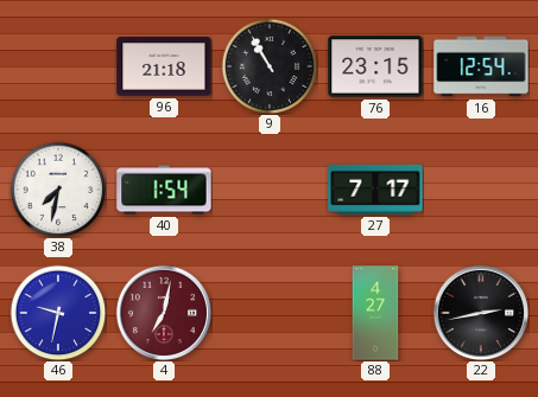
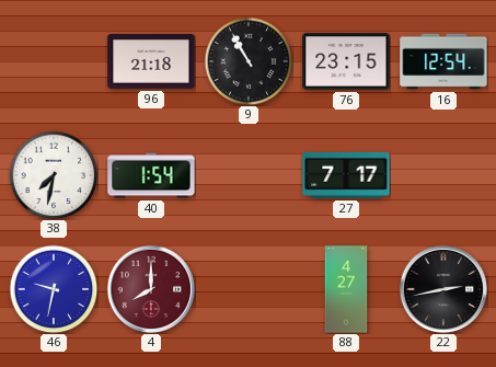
4: 7:02 -> 8:00
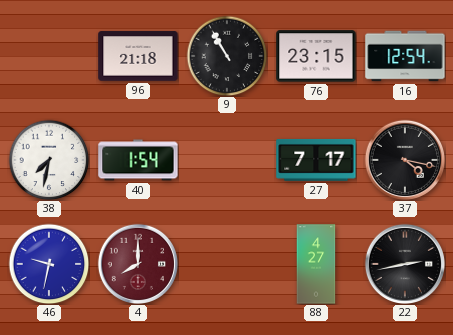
37: none -> 4:17
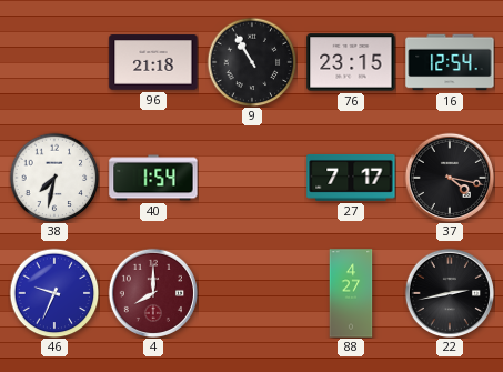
46: 9:32 -> 9:34
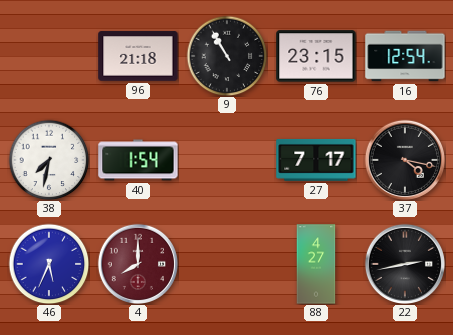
46: 9:34 -> 5:34
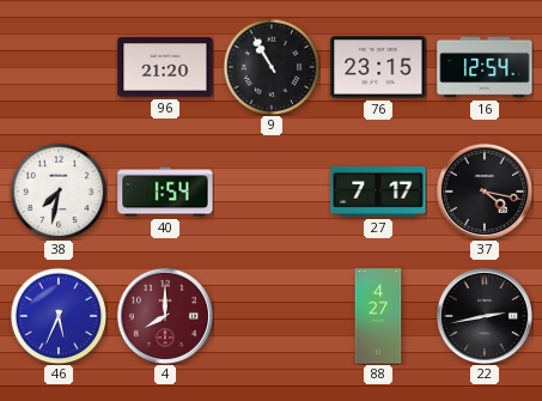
96: 21:18 -> 21:20
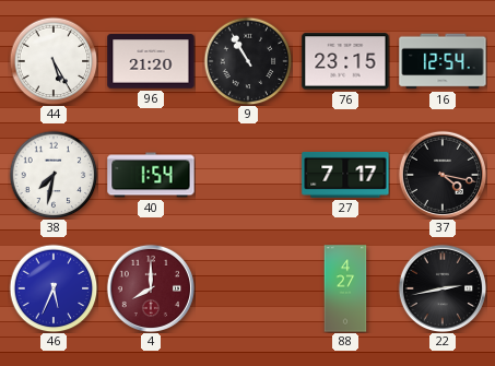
44: none -> 5:25
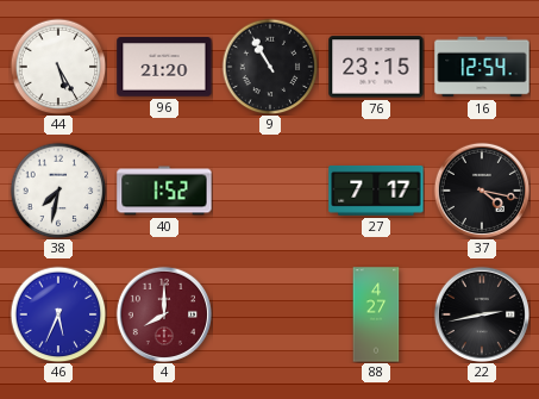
40: 1:54 -> 1:52
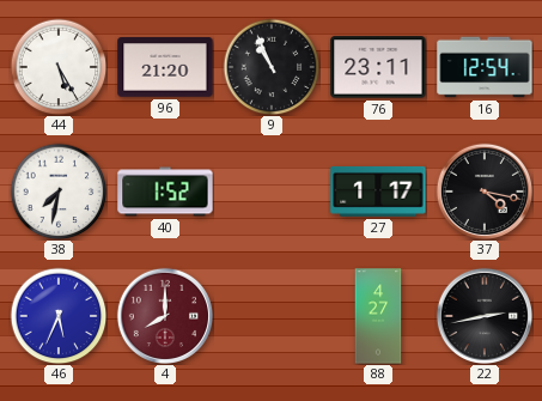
9: 10:55 -> 10:56
76: 23:15 -> 23:11
27: 7:17 -> 1:17
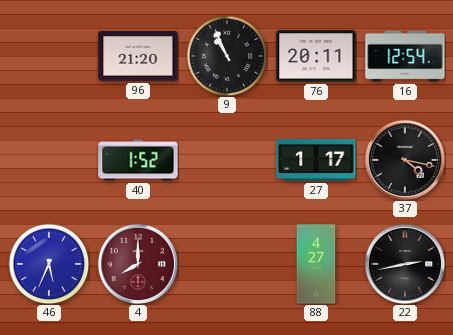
44: 5:25 -> none
76: 23:11 -> 20:11
38: 7:32 -> none
